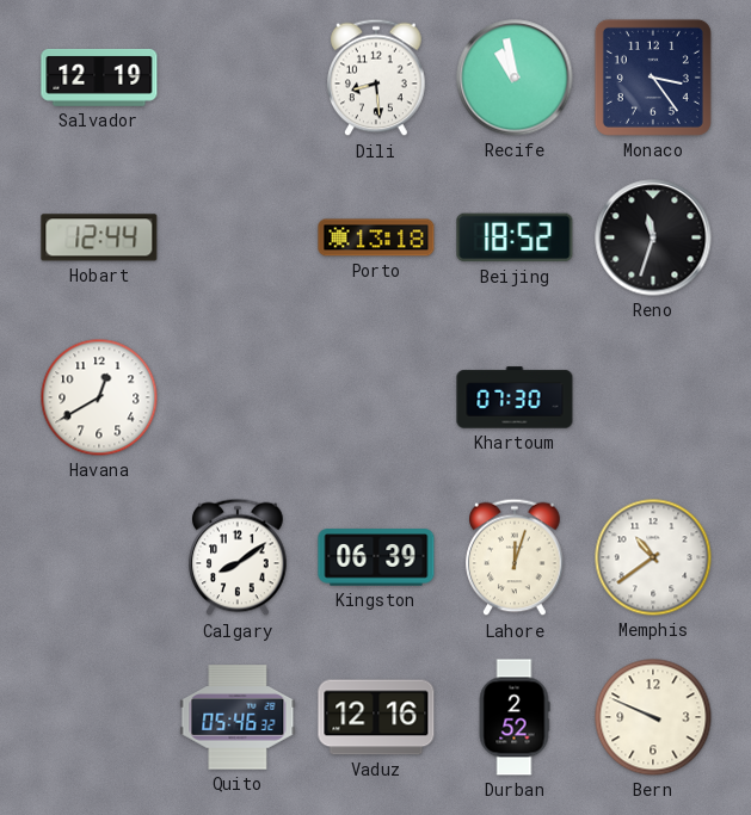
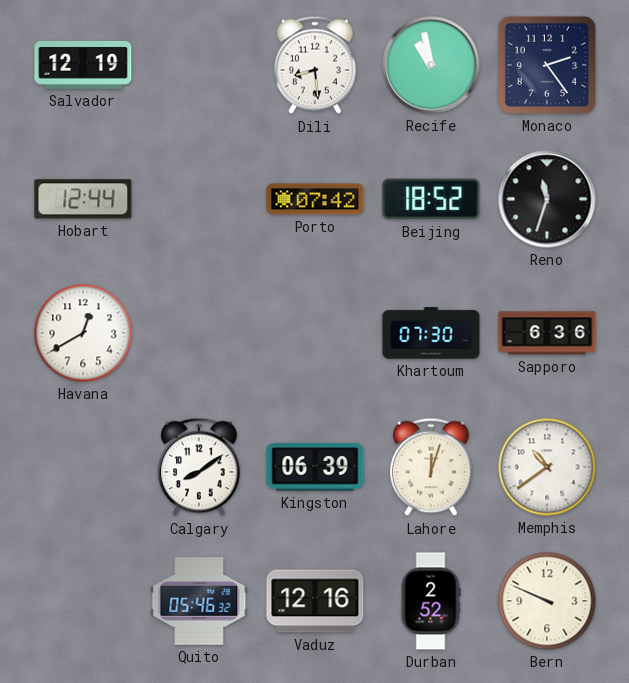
Monaco: 3:24 -> 2:24
Porto: 13:18 -> 07:42
Sapporo: none -> 6:36
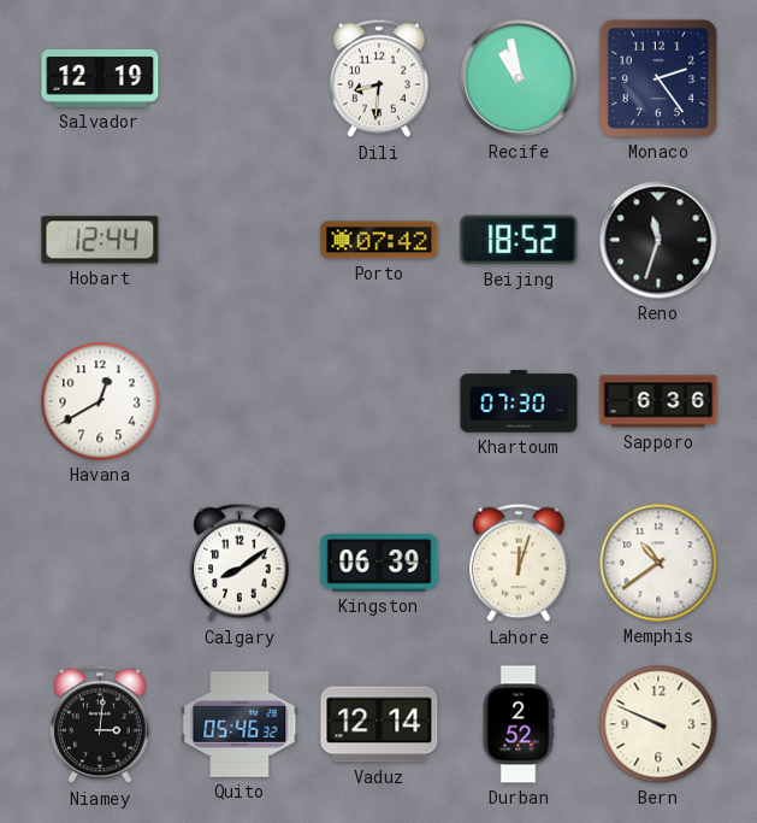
Dili: 8:29 -> 8:31
Niamey: none -> 3:01
Vaduz: 12:16 -> 12:14
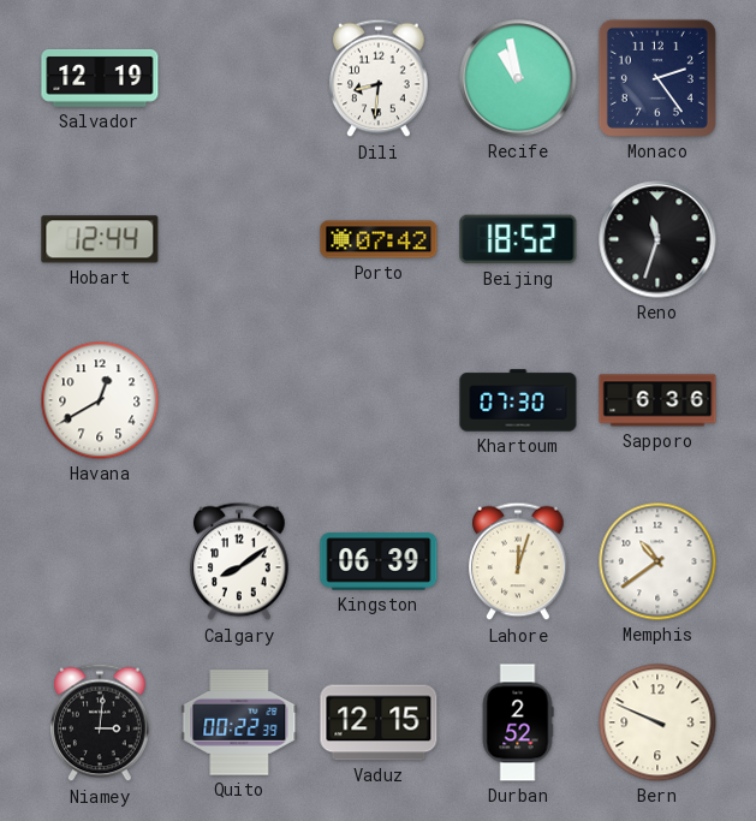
Quito: 05:46 -> 00:22
Vaduz: 12:14 -> 12:15
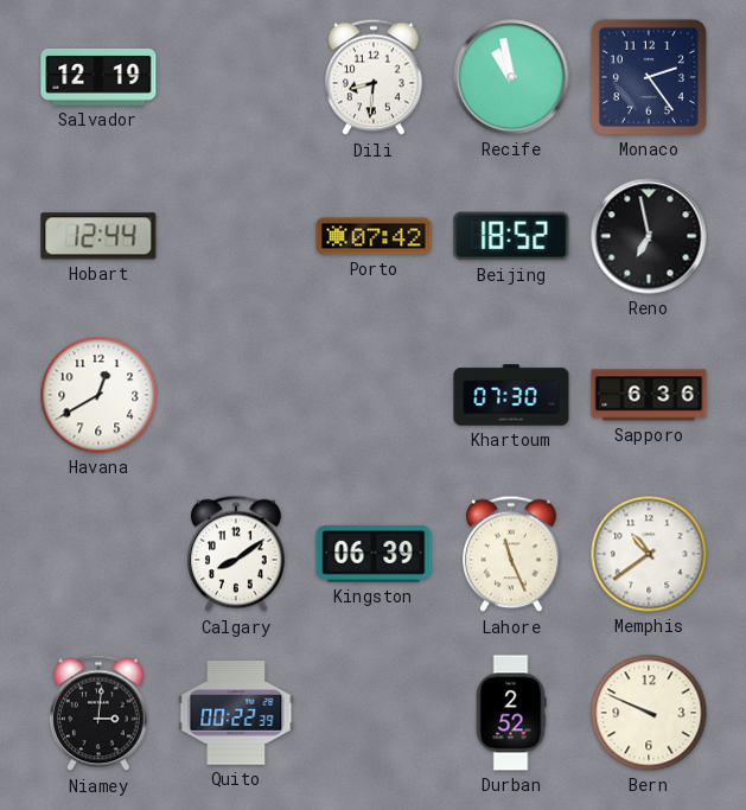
Reno: 11:33 -> 6:58
Lahore: 12:03 -> 11:26
Vaduz: 12:15 -> none
